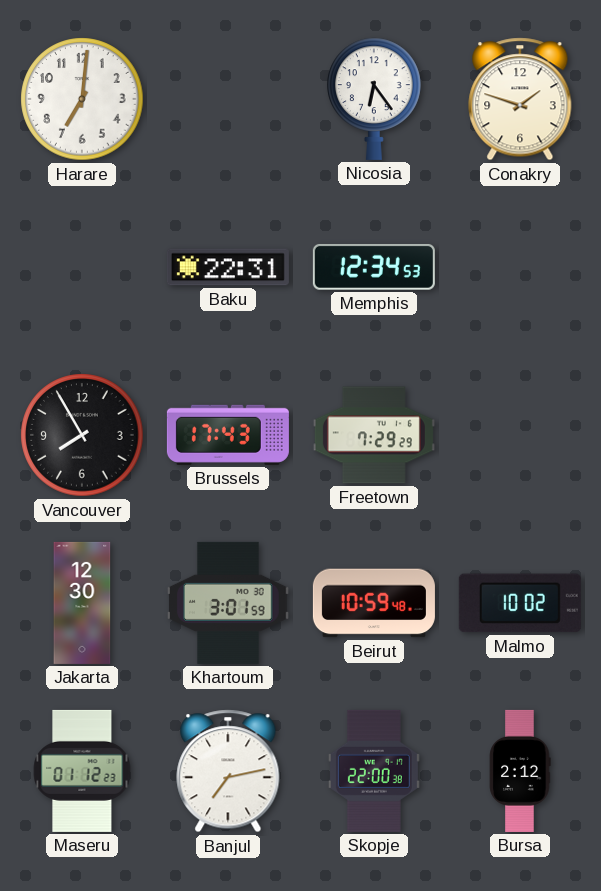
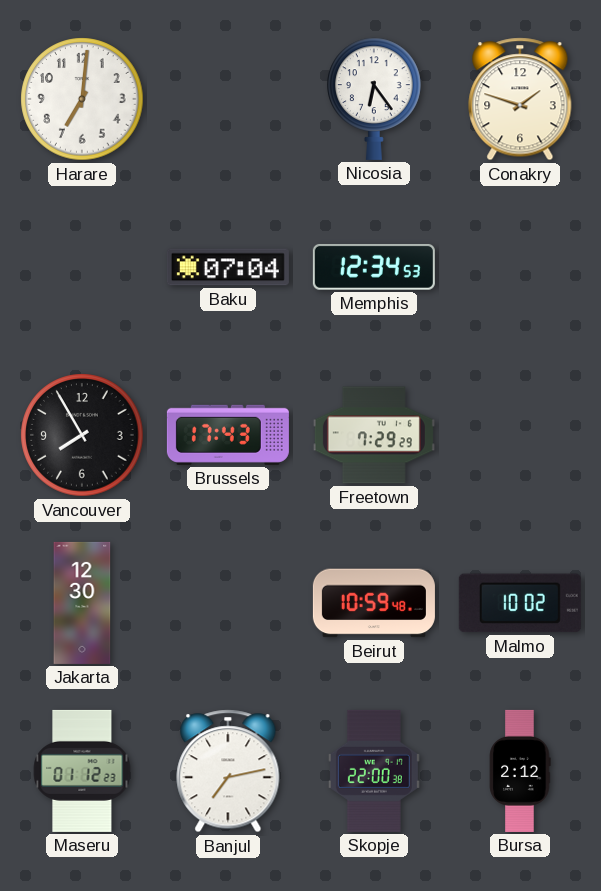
Baku: 22:31 -> 07:04
Khartoum: 3:01 -> none
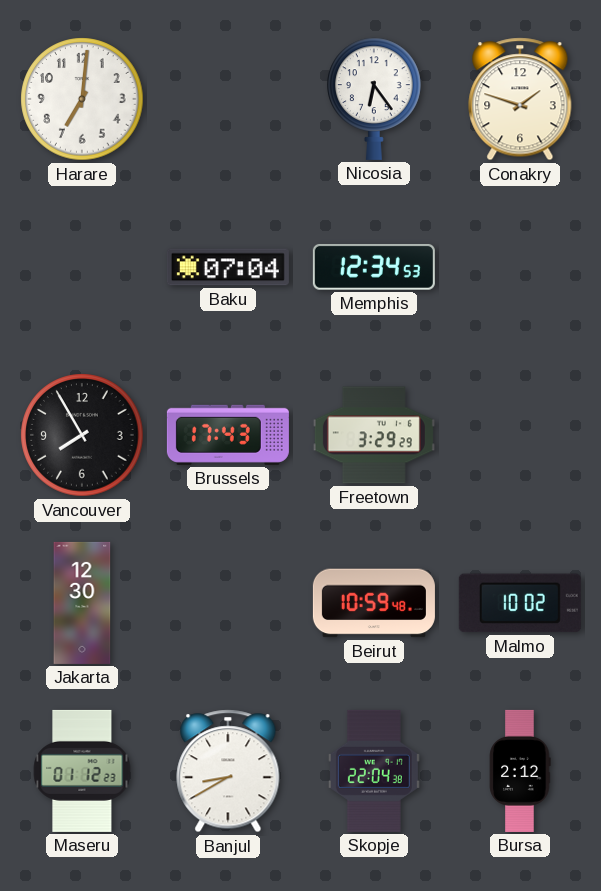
Freetown: 7:29 -> 3:29
Banjul: 7:13 -> 8:40
Skopje: 22:00 -> 22:04
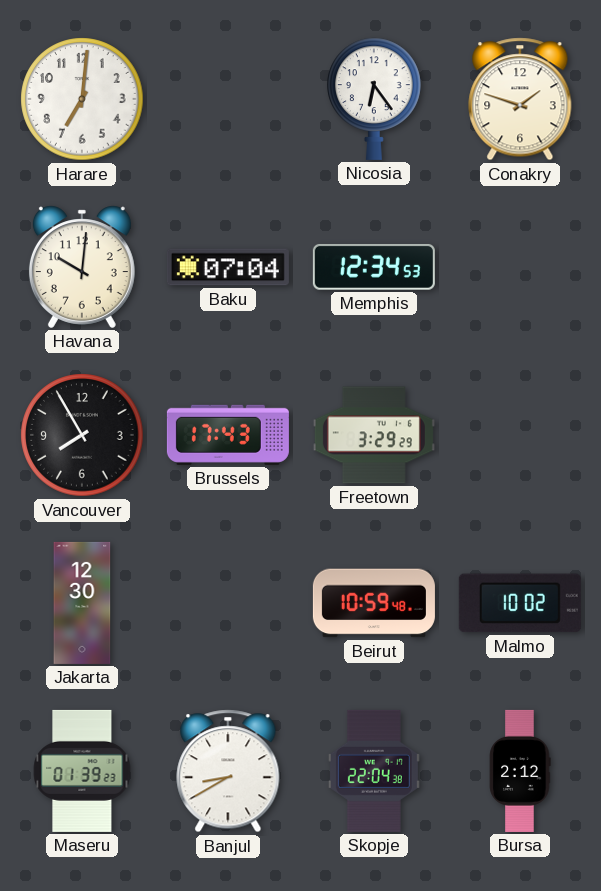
Havana: none -> 10:01
Maseru: 01:12 -> 01:39
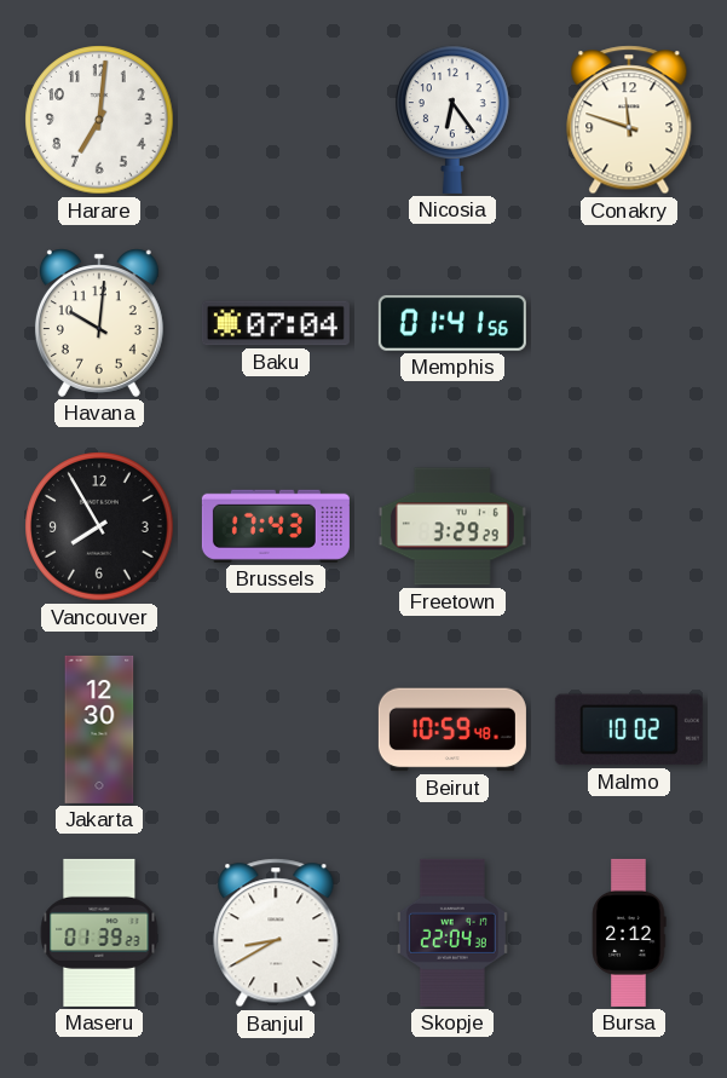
Conakry: 1:48 -> 11:48
Memphis: 12:34 -> 01:41
